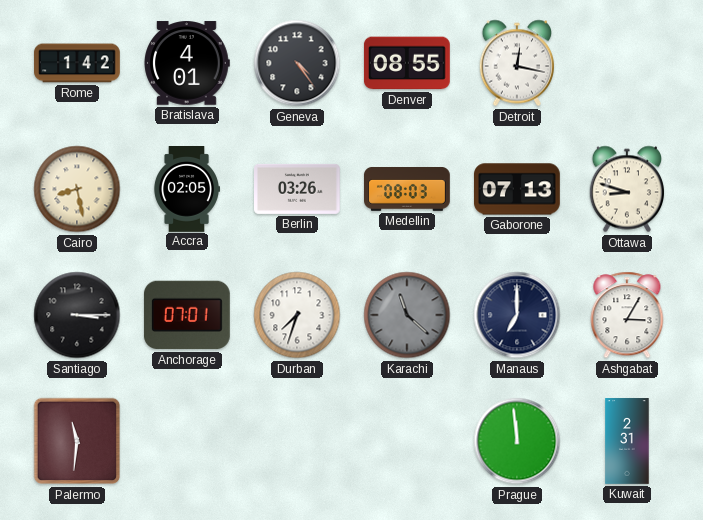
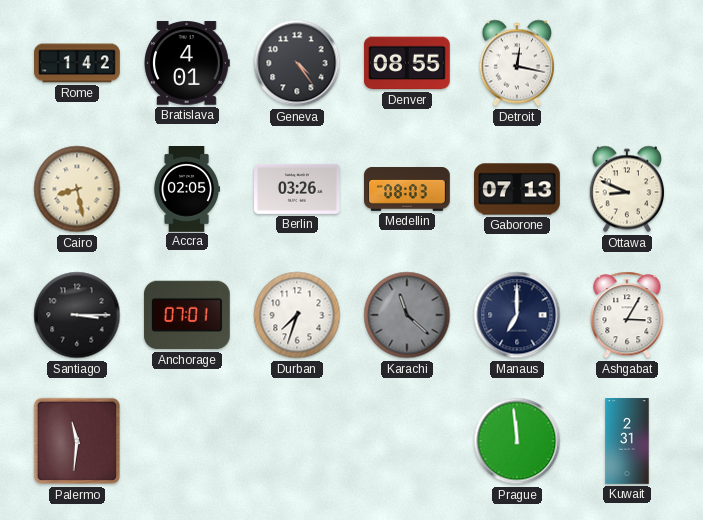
Ottawa: 8:48 -> 8:49
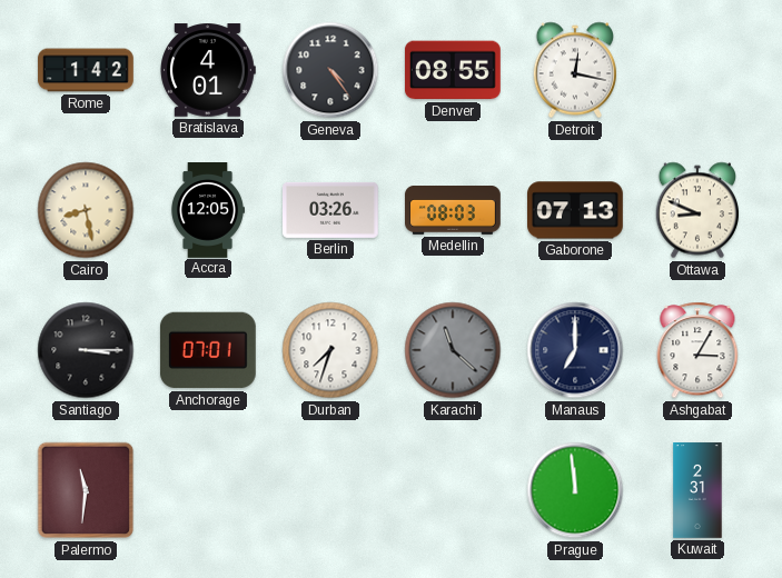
Accra: 02:05 -> 12:05
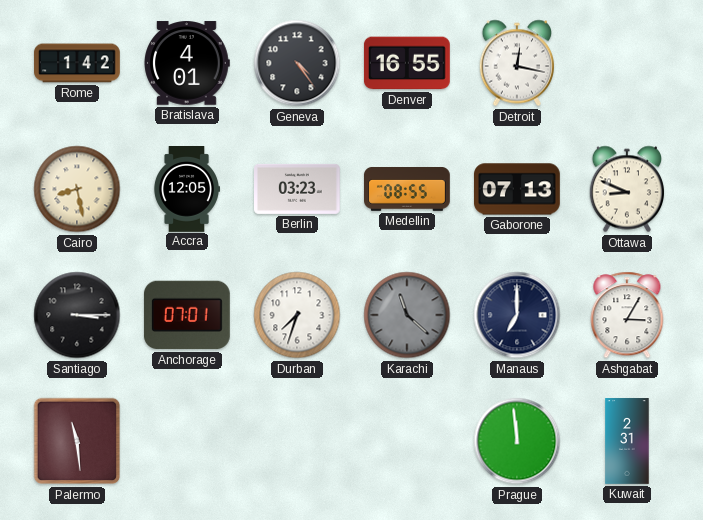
Denver: 08:55 -> 16:55
Berlin: 03:26 -> 03:23
Medellin: 08:03 -> 08:55
Palermo: 11:31 -> 11:29
